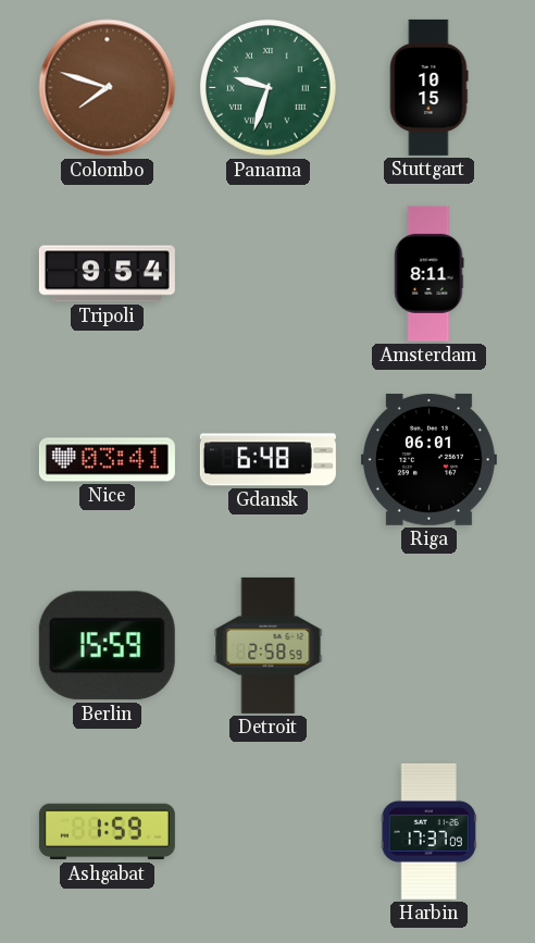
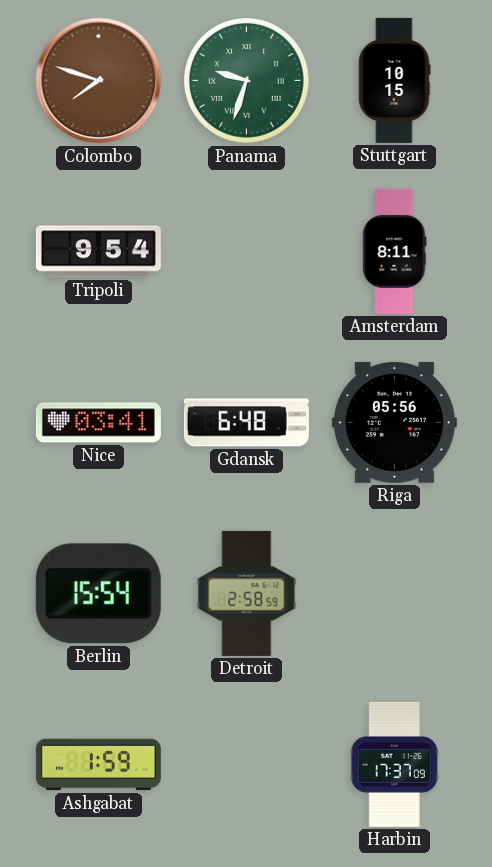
Riga: 06:01 -> 05:56
Berlin: 15:59 -> 15:54
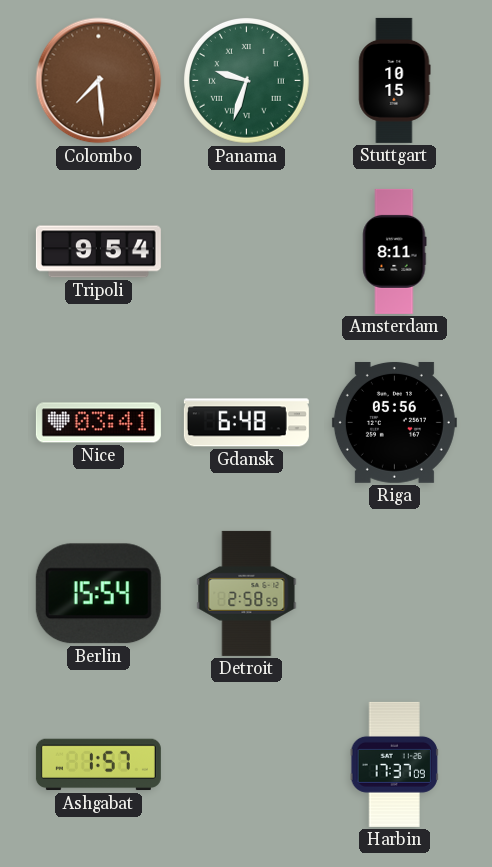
Colombo: 7:48 -> 7:29
Ashgabat: 1:59 -> 1:57
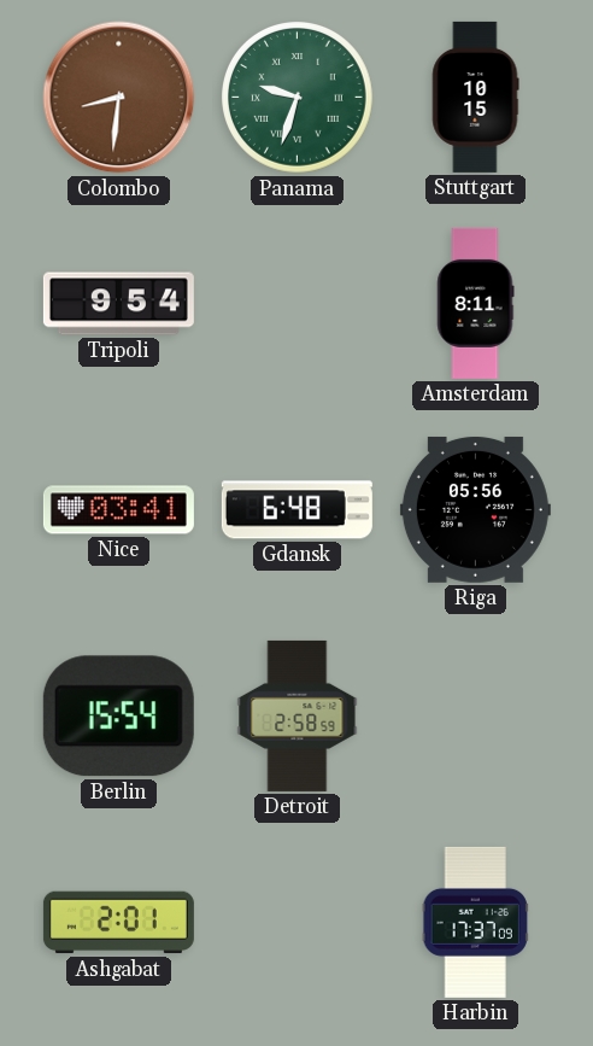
Colombo: 7:29 -> 8:31
Ashgabat: 1:57 -> 2:01
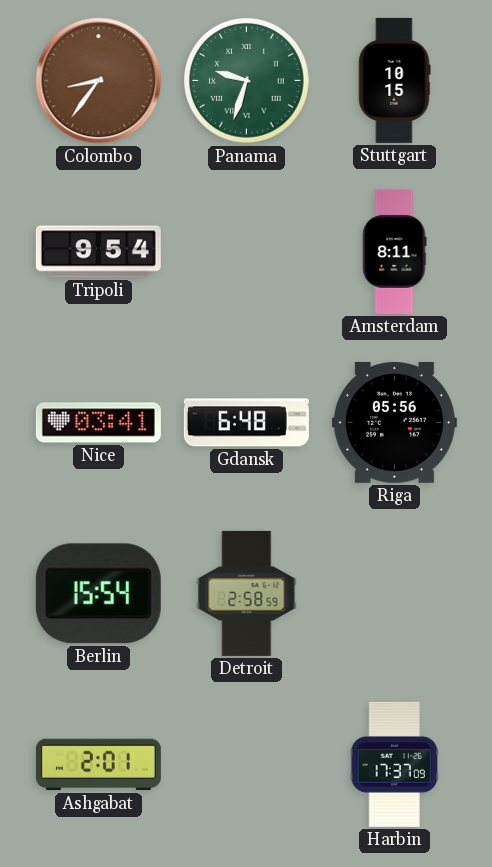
Colombo: 8:31 -> 8:36
